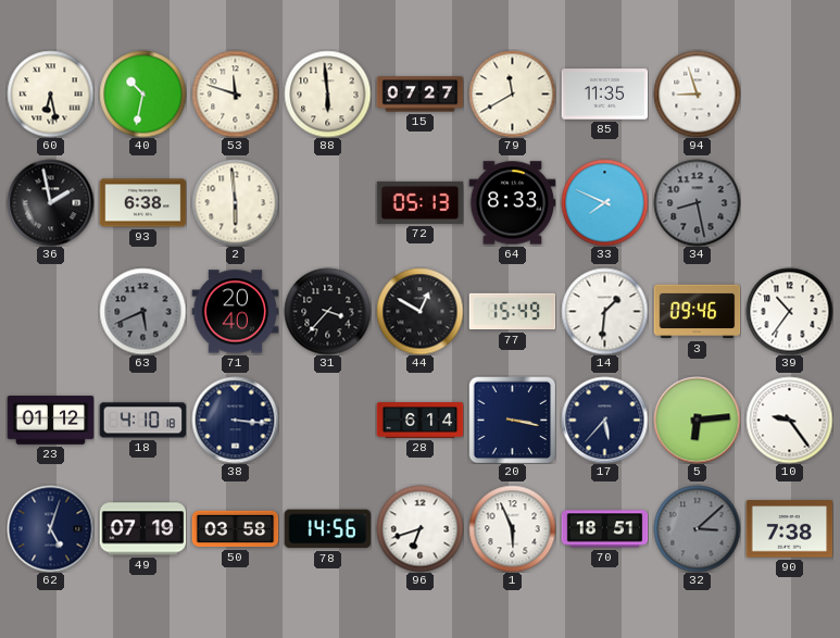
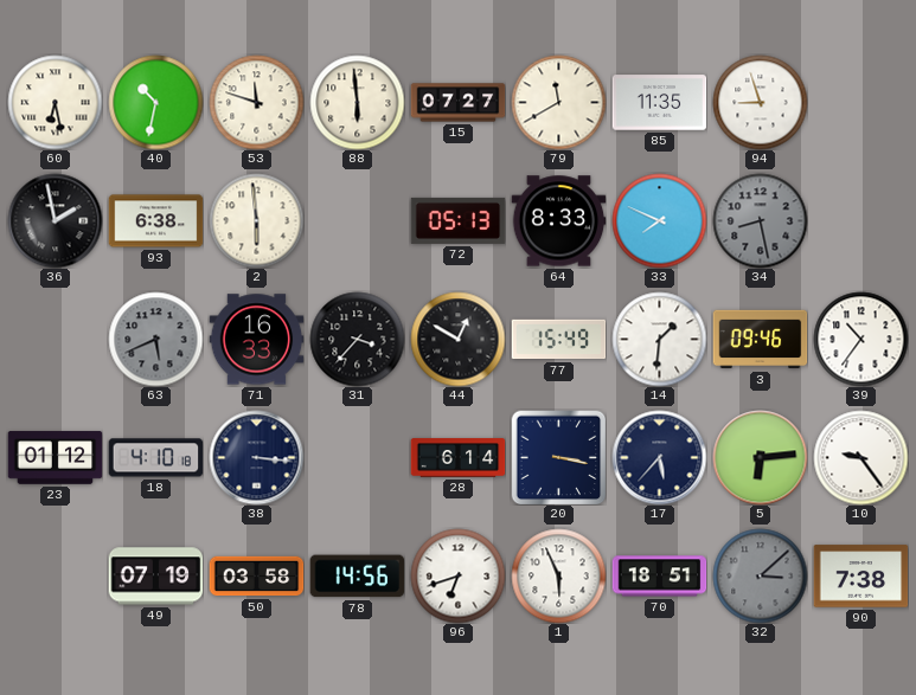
71: 20:40 -> 16:33
62: 5:03 -> none
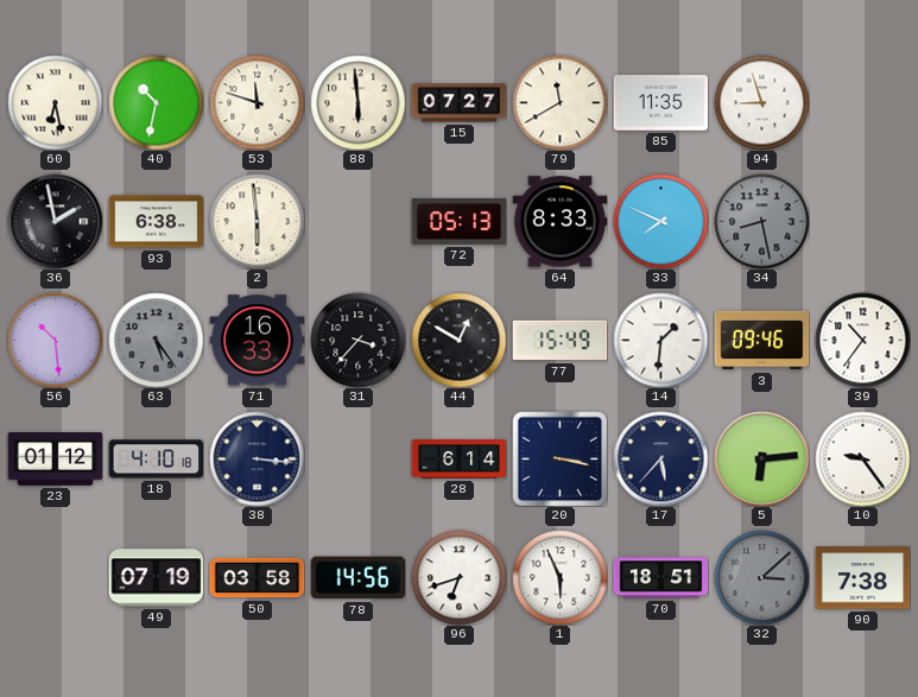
56: none -> 10:29
63: 5:41 -> 5:24
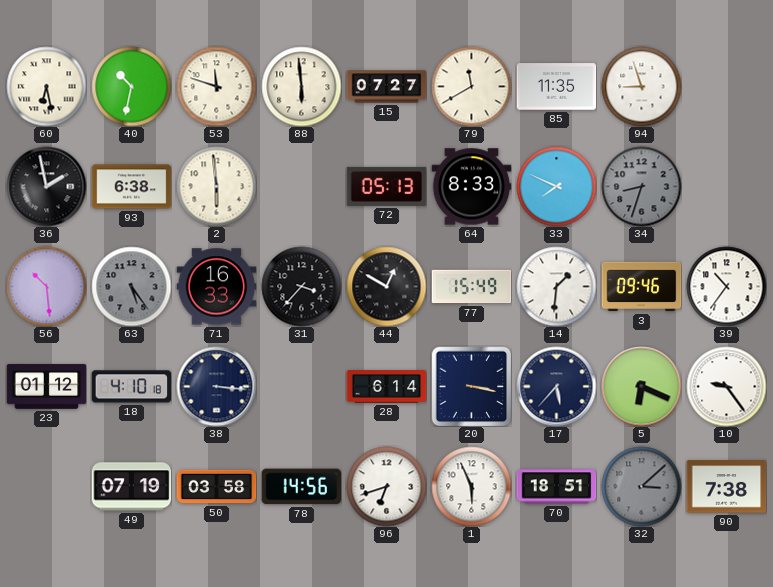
34: 8:28 -> 8:33
5: 6:14 -> 6:19
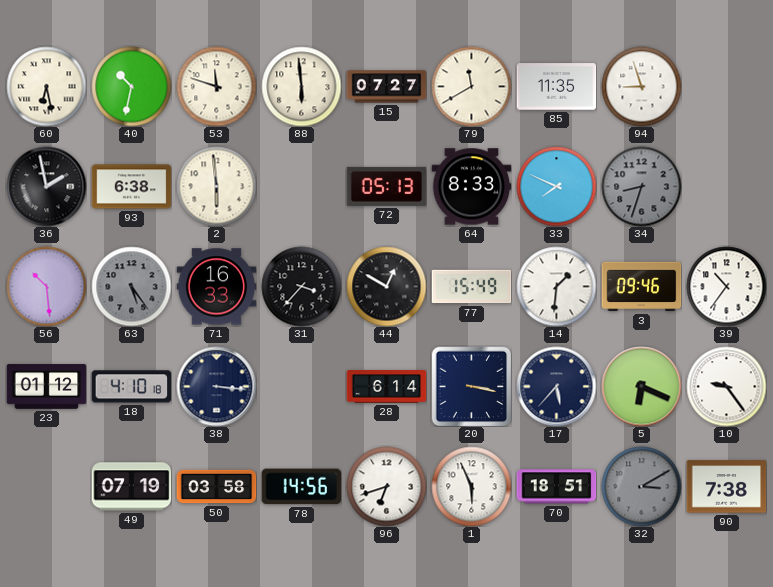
32: 3:08 -> 3:10
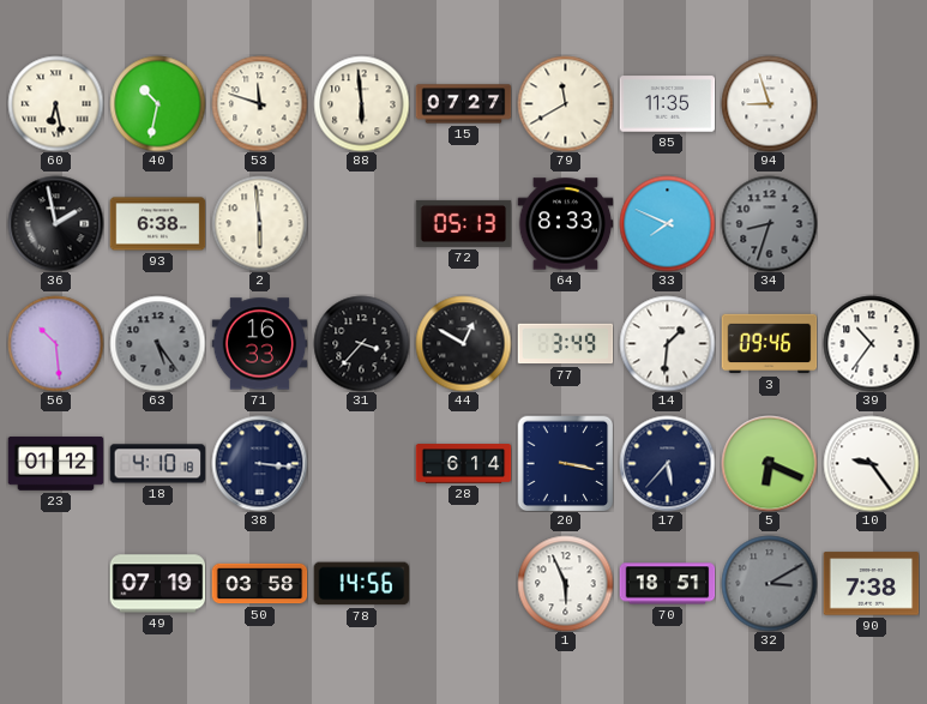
77: 15:49 -> 3:49
96: 6:42 -> none
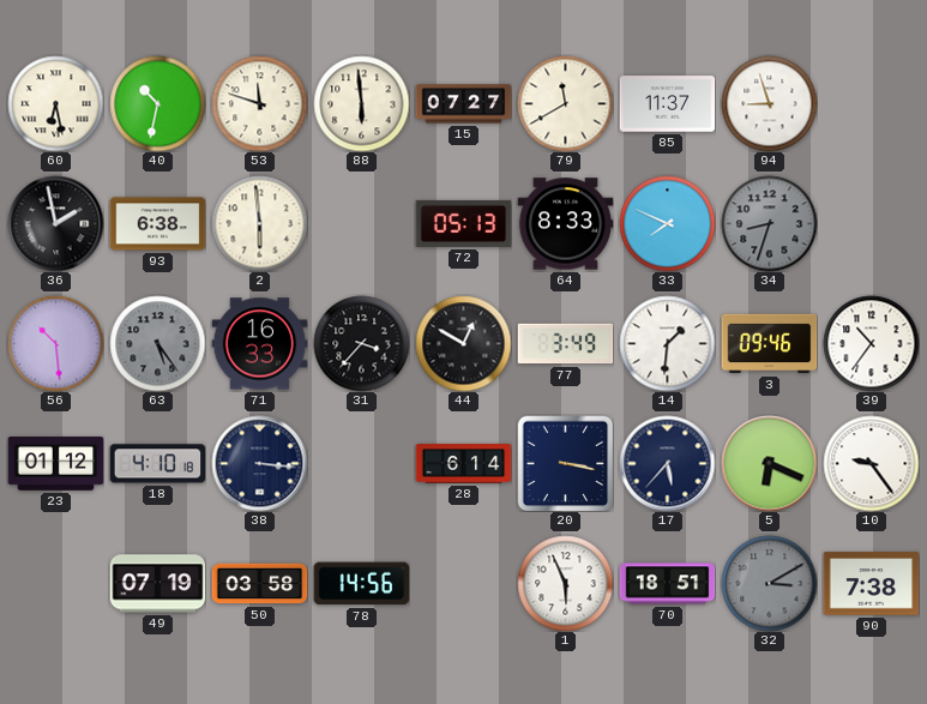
85: 11:35 -> 11:37
